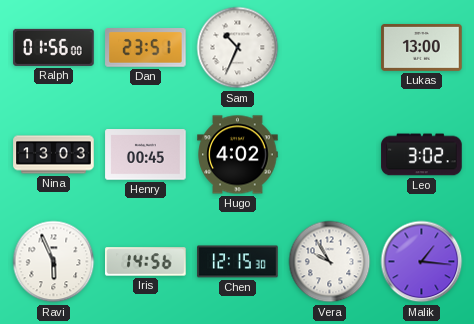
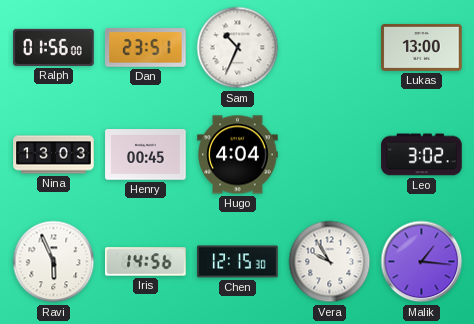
Hugo: 4:02 -> 4:04
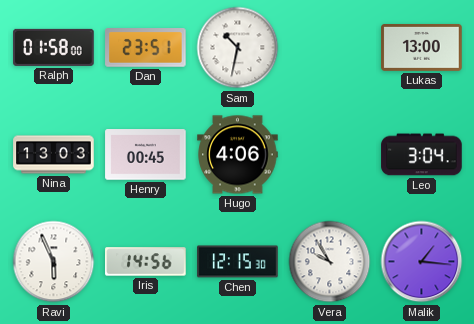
Ralph: 01:56 -> 01:58
Sam: 10:34 -> 10:32
Hugo: 4:04 -> 4:06
Leo: 3:02 -> 3:04
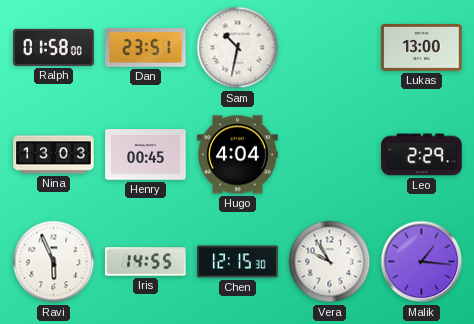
Hugo: 4:06 -> 4:04
Leo: 3:04 -> 2:29
Iris: 14:56 -> 14:55
